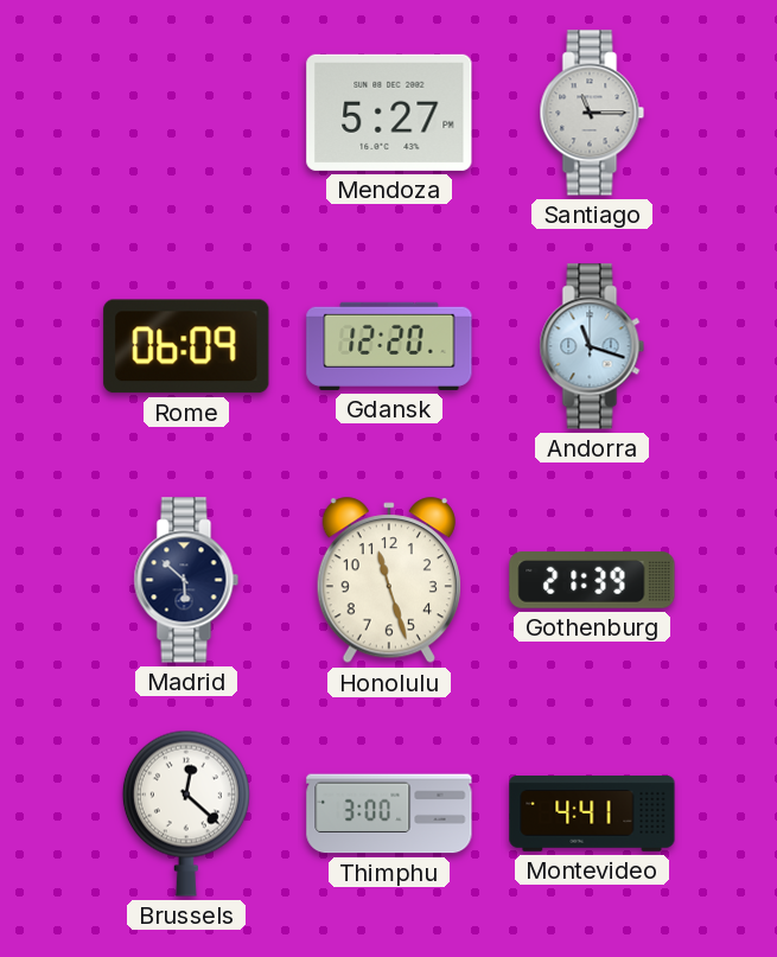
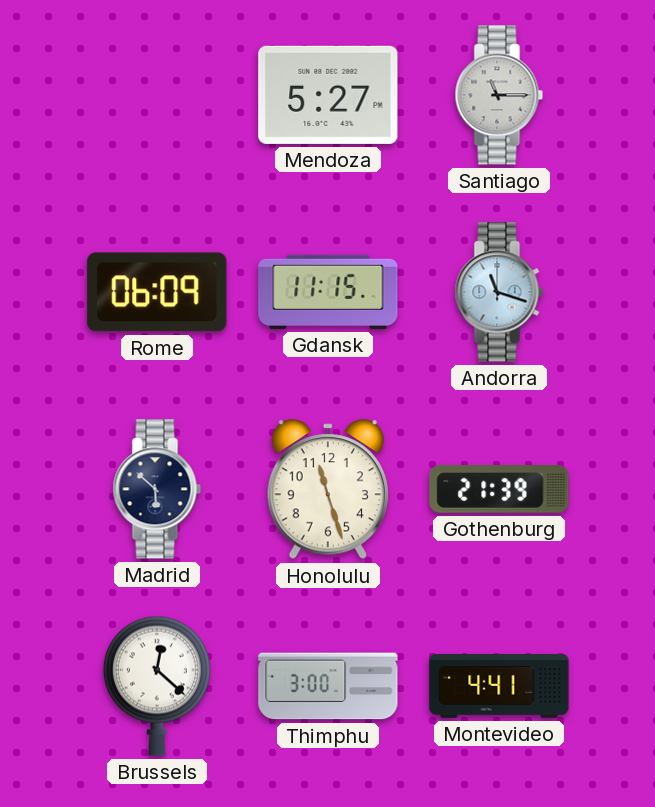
Gdansk: 12:20 -> 11:15
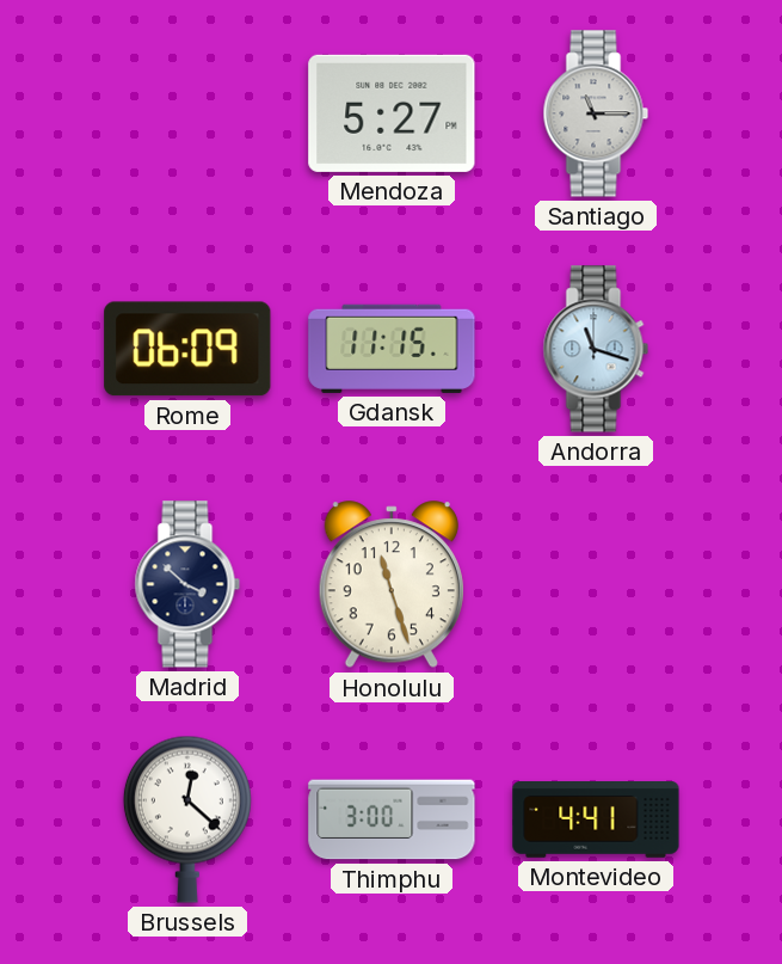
Madrid: 5:52 -> 3:52
Gothenburg: 21:39 -> none
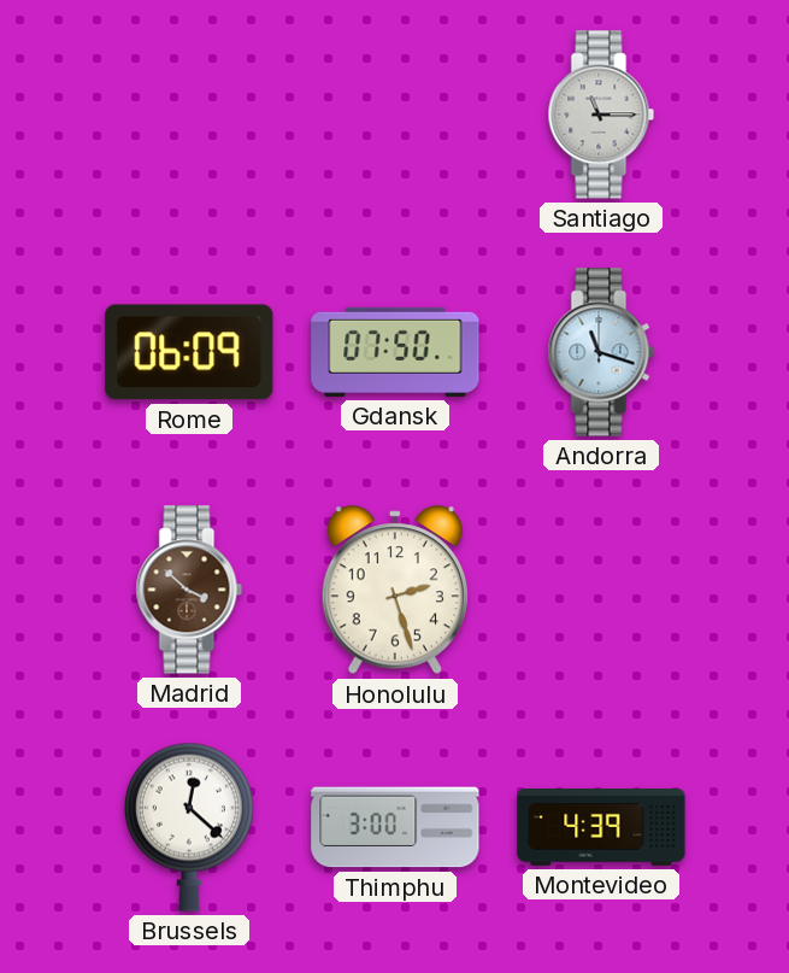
Mendoza: 5:27 -> none
Gdansk: 11:15 -> 07:50
Madrid dial: navy -> brown
Honolulu: 11:27 -> 2:27
Montevideo: 4:41 -> 4:39
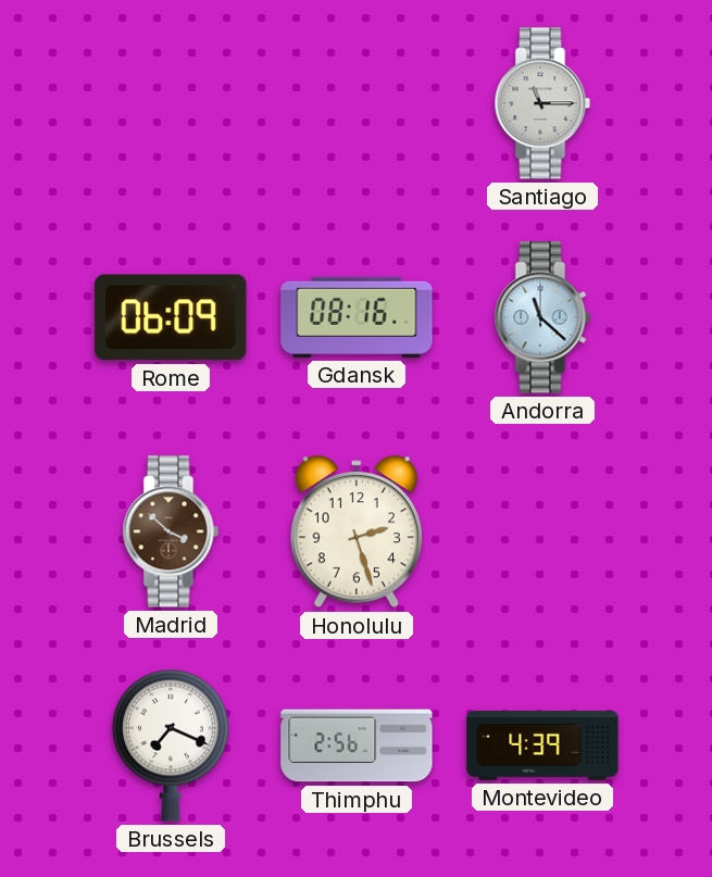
Gdansk: 07:50 -> 08:16
Andorra: 11:18 -> 11:22
Brussels: 12:22 -> 7:19
Thimphu: 3:00 -> 2:56
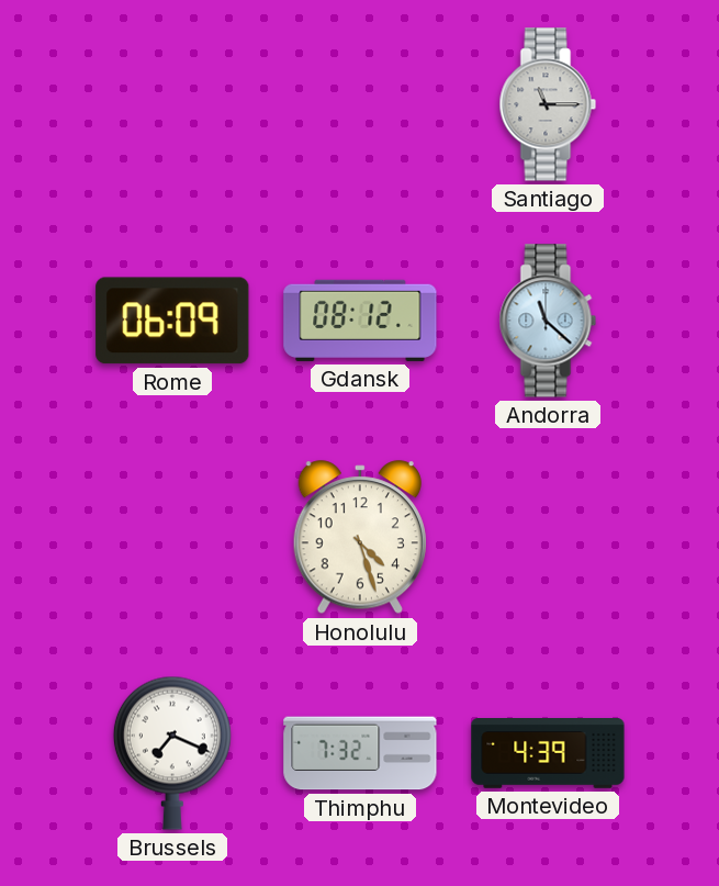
Gdansk: 08:16 -> 08:12
Madrid: 3:52 -> none
Honolulu: 2:27 -> 4:27
Thimphu: 2:56 -> 7:32
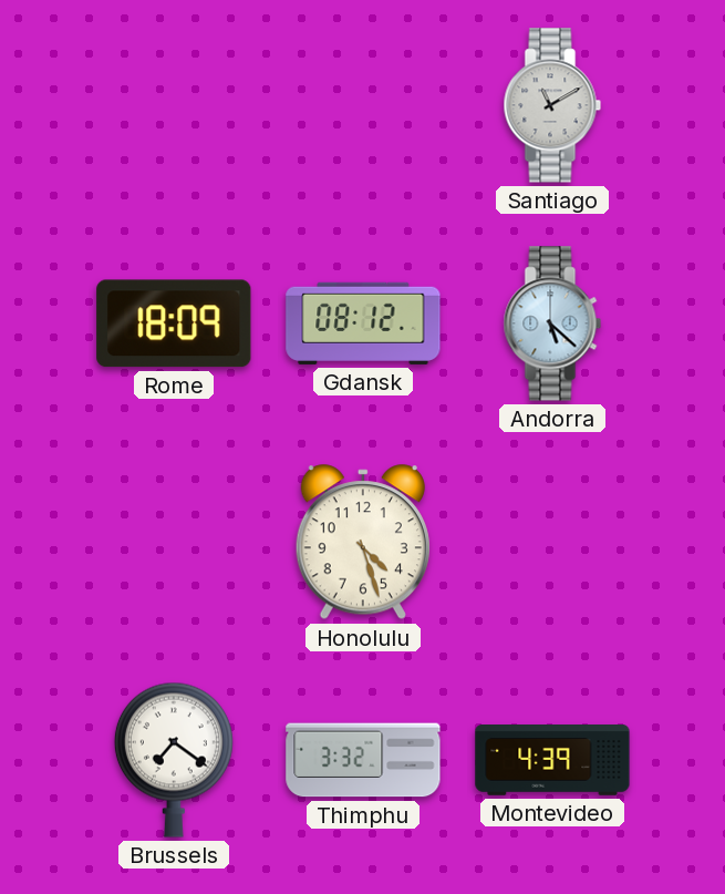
Santiago: 11:15 -> 11:10
Rome: 06:09 -> 18:09
Andorra: 11:22 -> 5:22
Brussels: 7:19 -> 7:21
Thimphu: 7:32 -> 3:32
